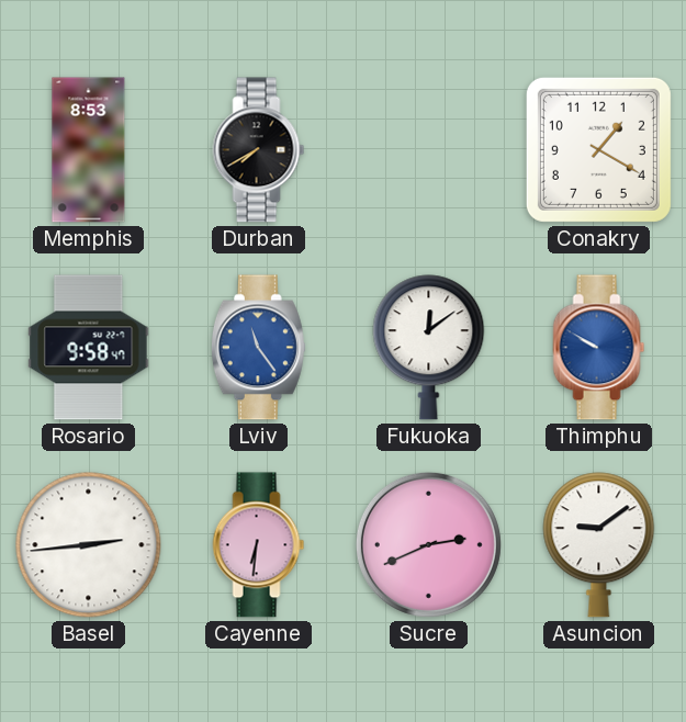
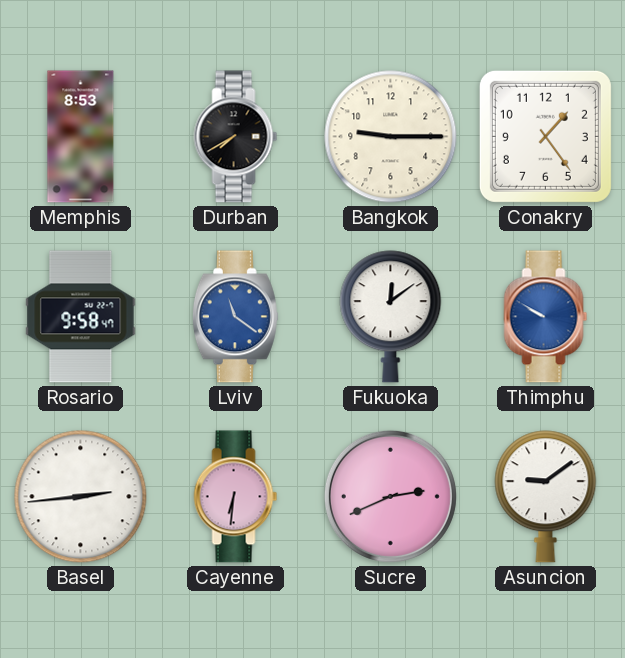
Bangkok: none -> 9:15
Conakry: 1:20 -> 1:24
Lviv: 11:24 -> 11:21
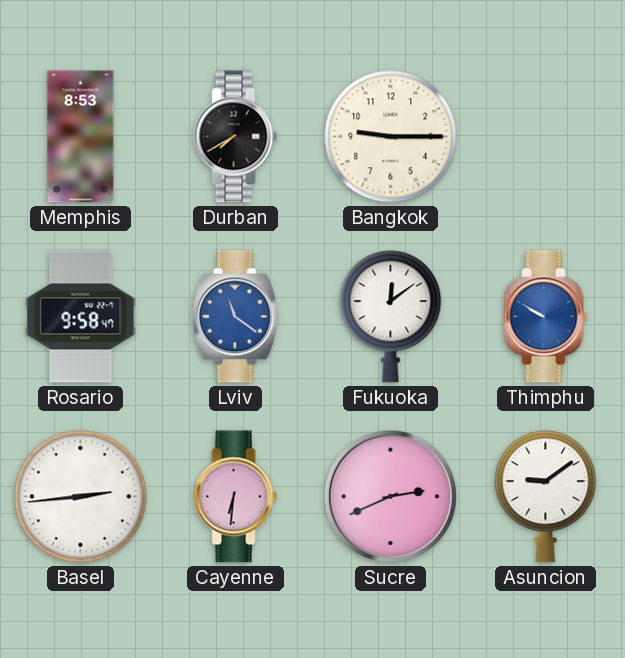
Conakry: 1:24 -> none
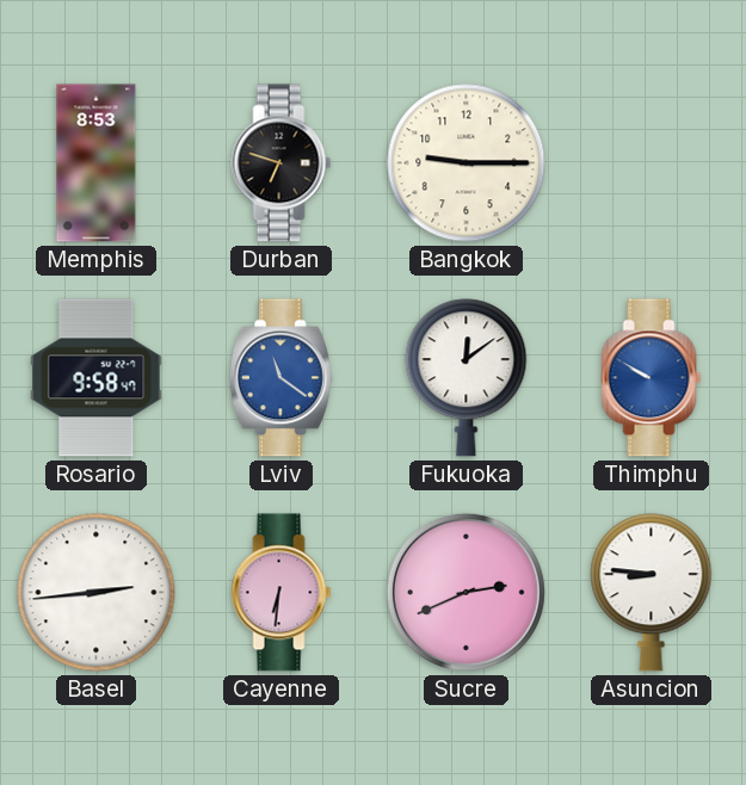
Durban: 7:40 -> 6:48
Asuncion: 9:09 -> 8:46
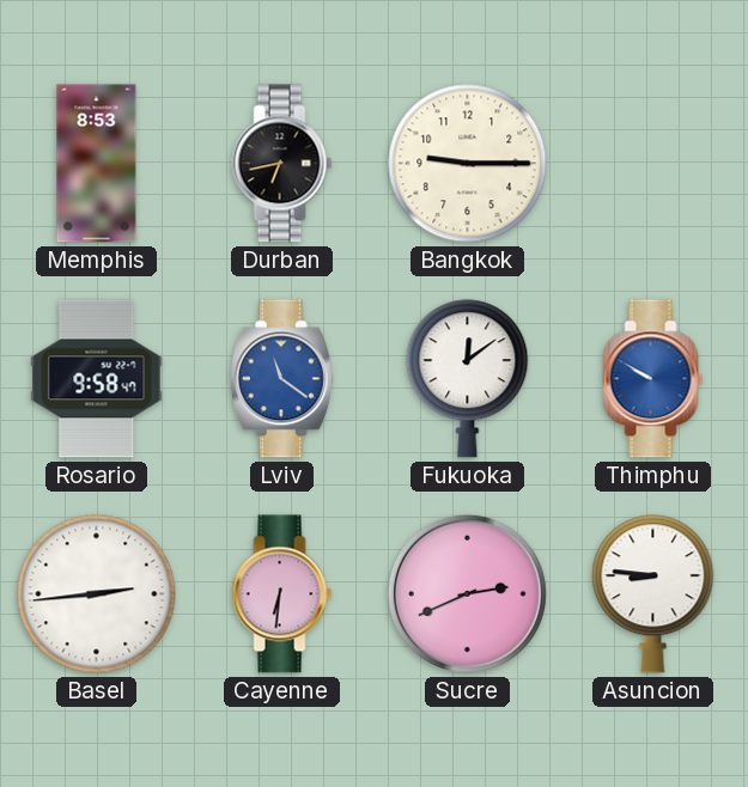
Durban: 6:48 -> 6:43
